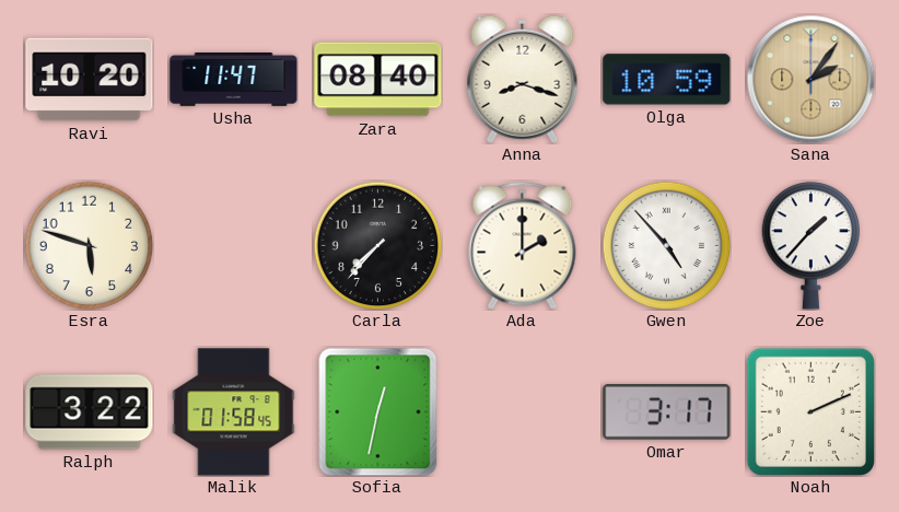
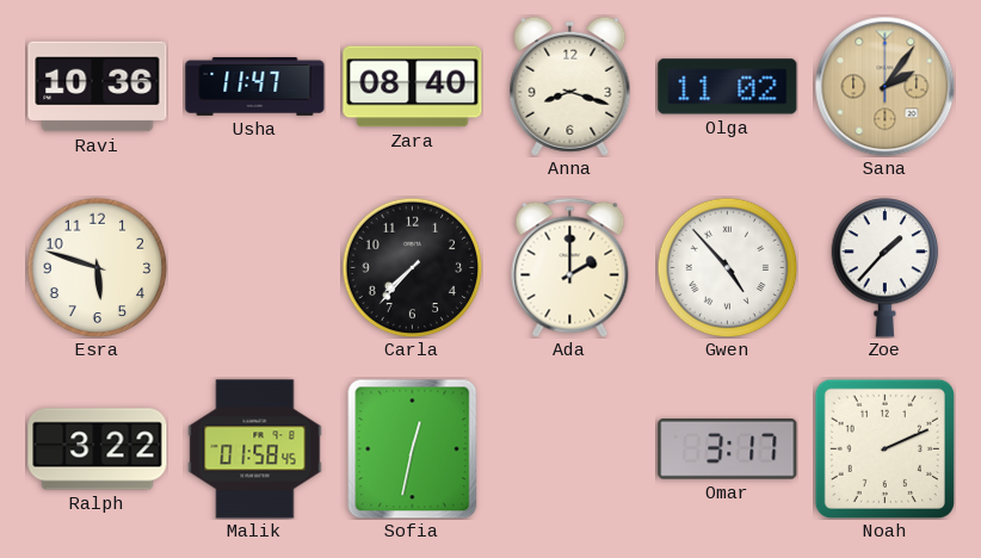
Ravi: 10:20 -> 10:36
Olga: 10:59 -> 11:02
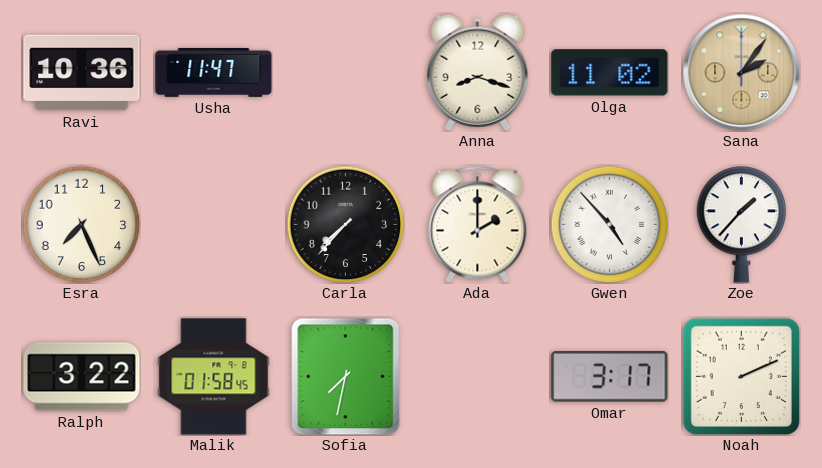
Zara: 08:40 -> none
Esra: 5:48 -> 7:26
Sofia: 12:32 -> 7:32
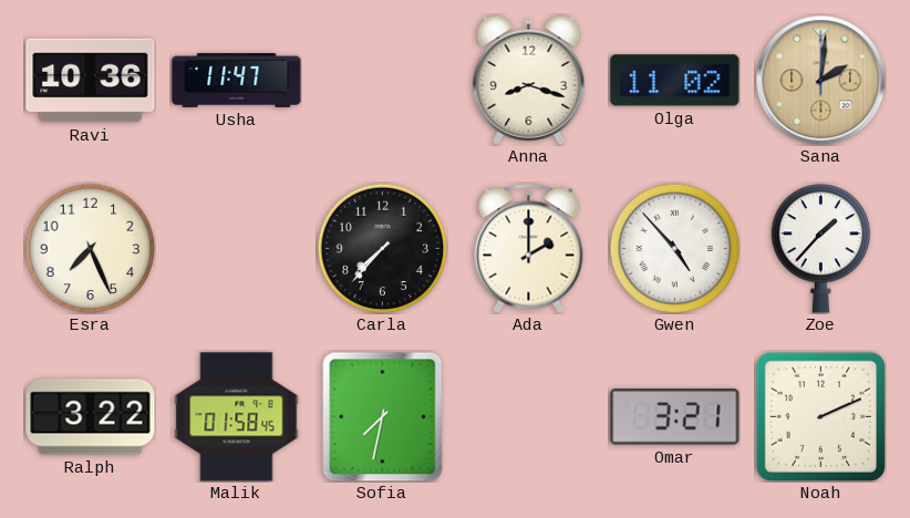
Sana: 2:06 -> 2:01
Omar: 3:17 -> 3:21
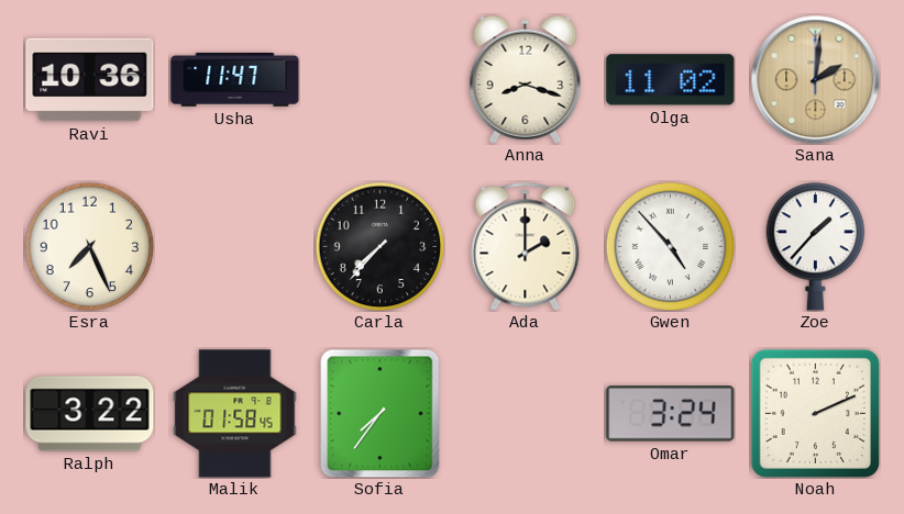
Sofia: 7:32 -> 7:36
Omar: 3:21 -> 3:24
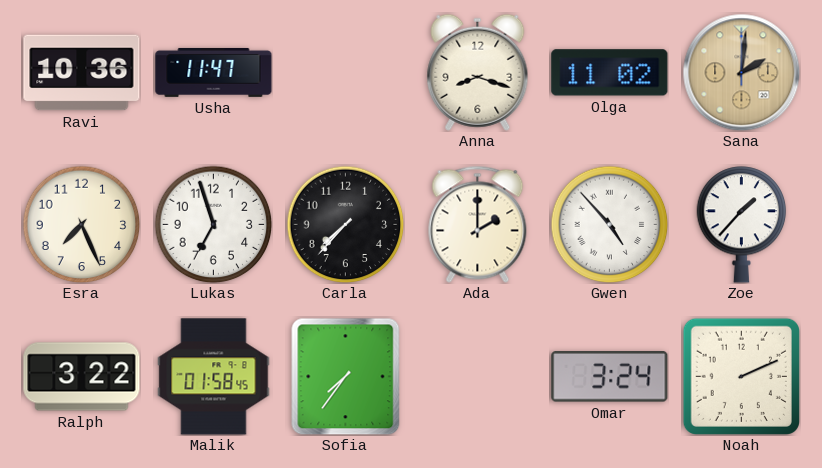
Lukas: none -> 6:57
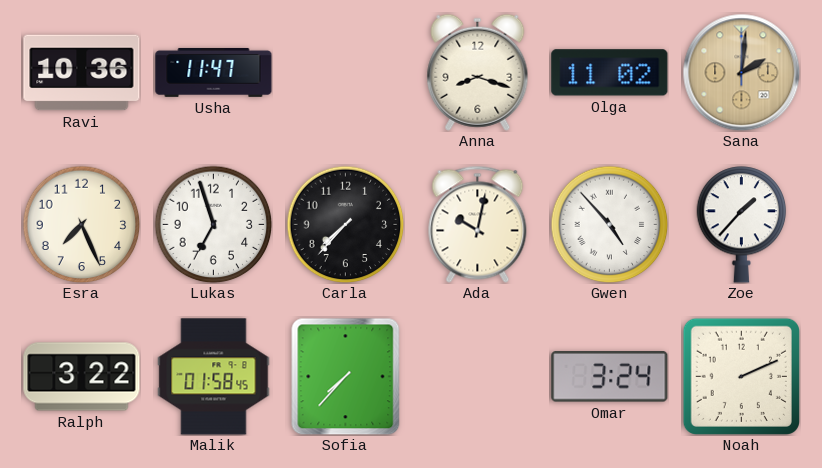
Ada: 2:00 -> 10:02
Sofia: 7:36 -> 7:37
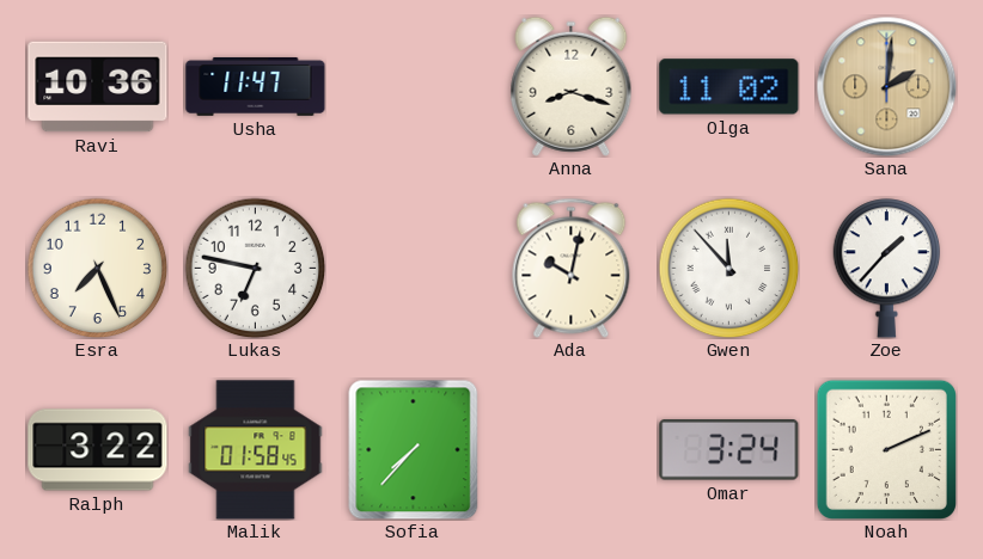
Lukas: 6:57 -> 6:47
Carla: 7:37 -> none
Gwen: 4:53 -> 11:53
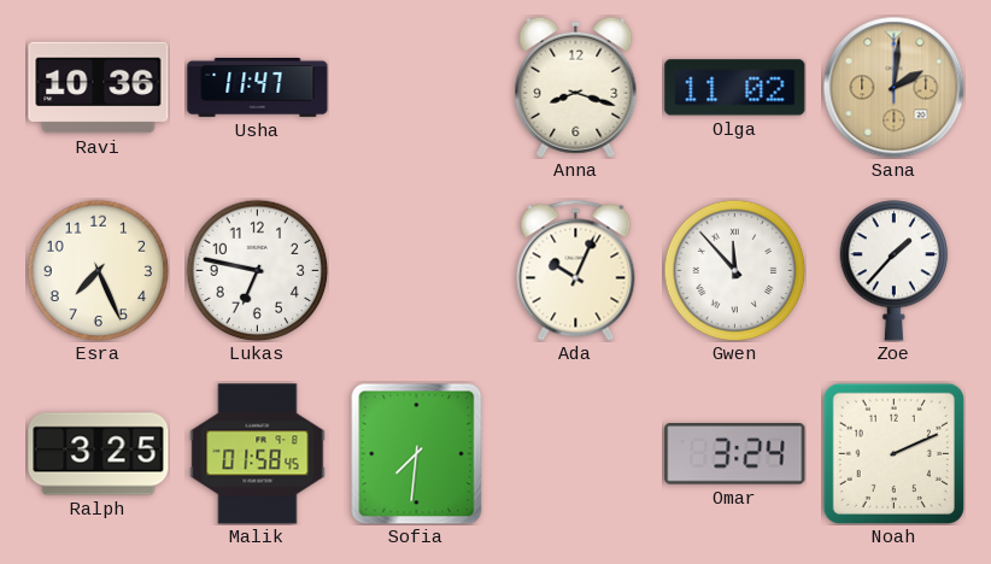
Ada: 10:02 -> 10:04
Ralph: 3:22 -> 3:25
Sofia: 7:37 -> 7:31
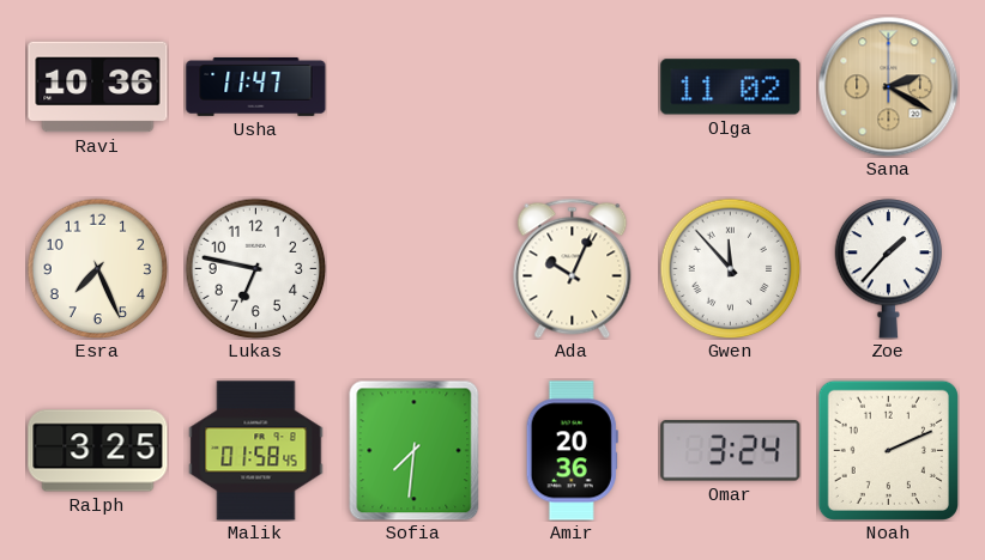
Anna: 8:18 -> none
Sana: 2:01 -> 2:20
Amir: none -> 20:36
